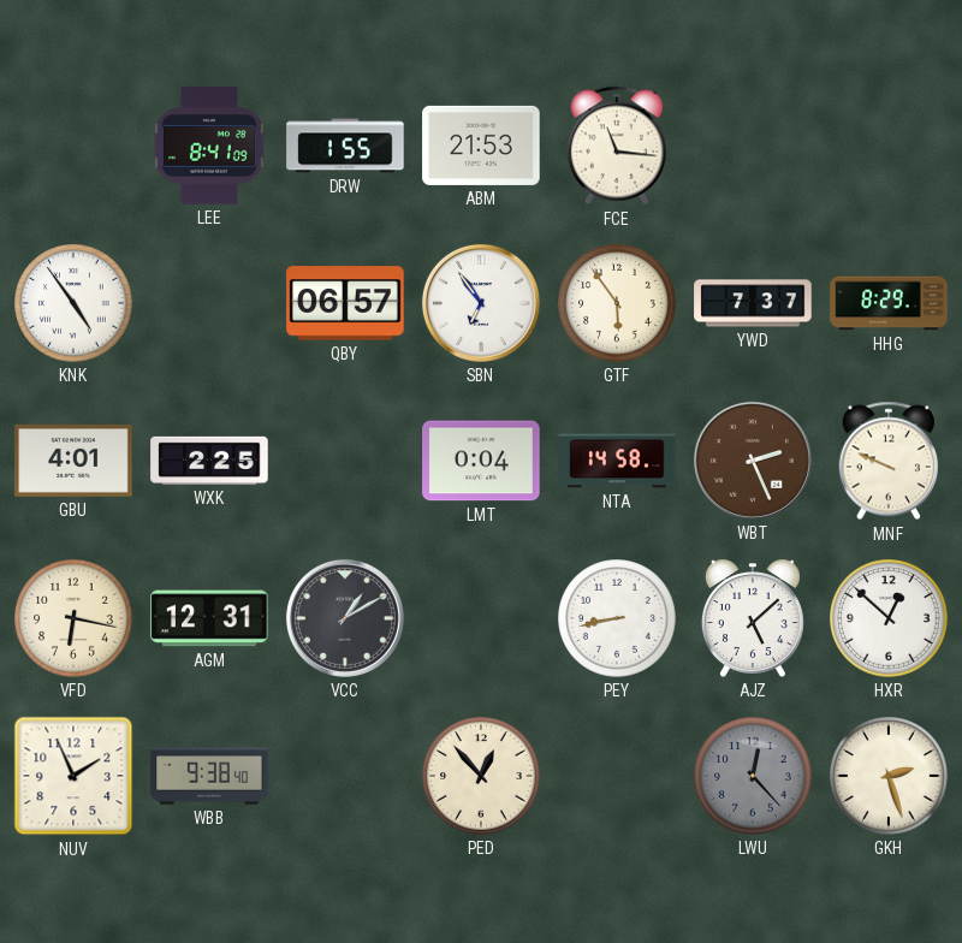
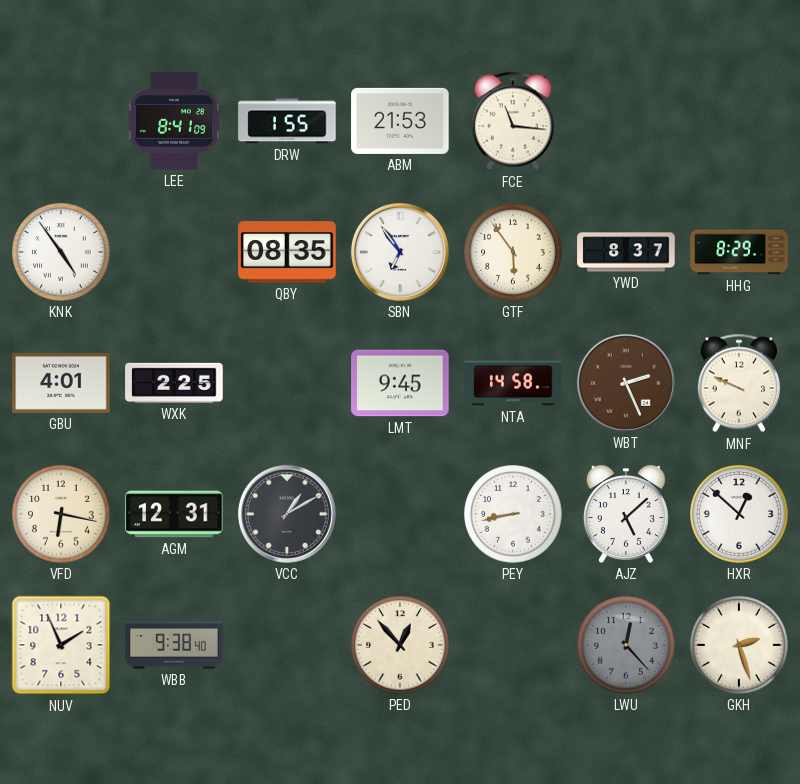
QBY: 06:57 -> 08:35
YWD: 7:37 -> 8:37
LMT: 0:04 -> 9:45
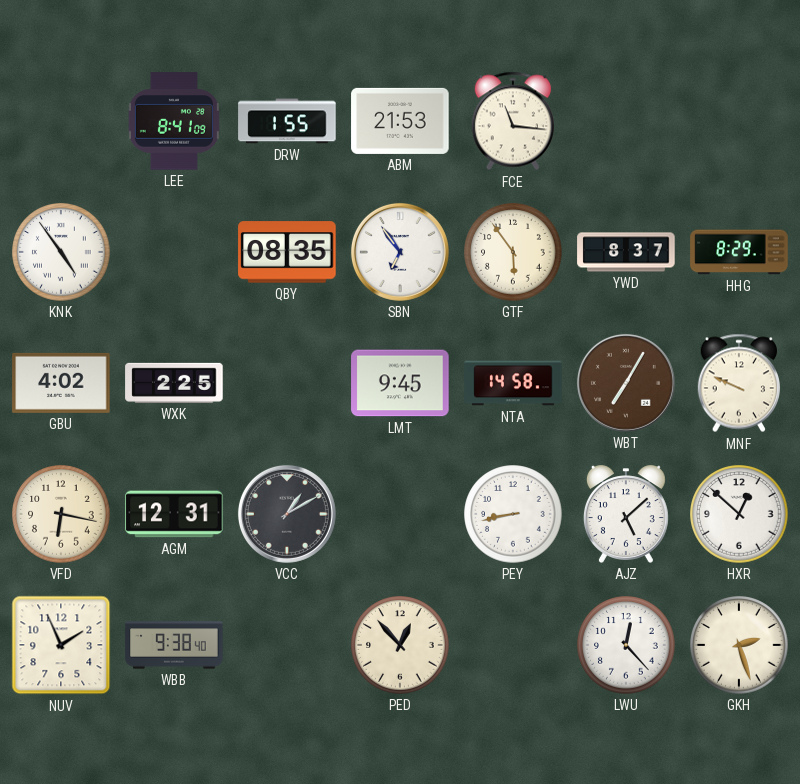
GBU: 4:01 -> 4:02
WBT: 2:26 -> 7:05
LWU dial: grey -> white
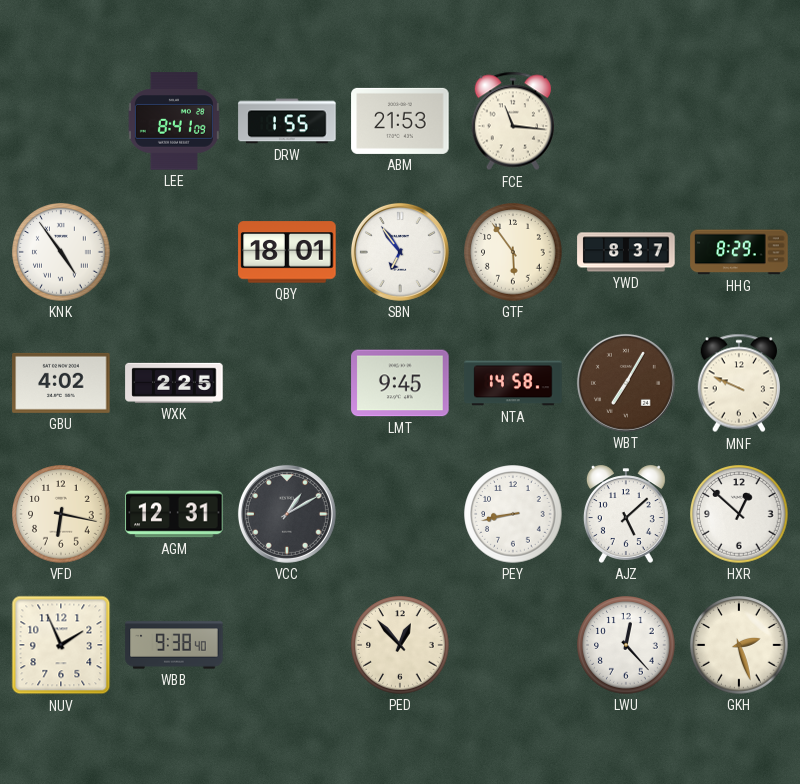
QBY: 08:35 -> 18:01
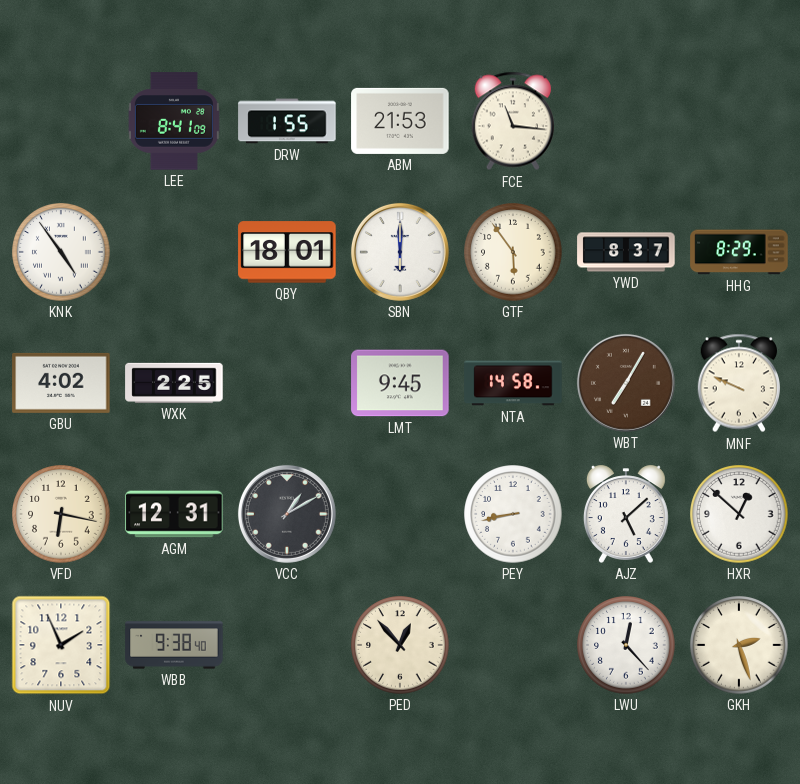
SBN: 6:54 -> 6:00
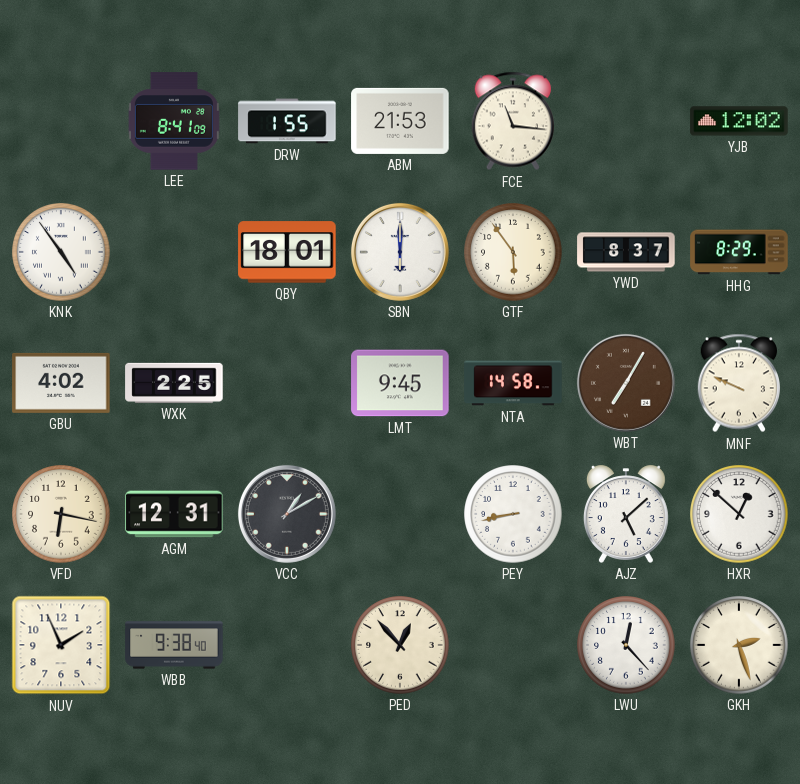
YJB: none -> 12:02
